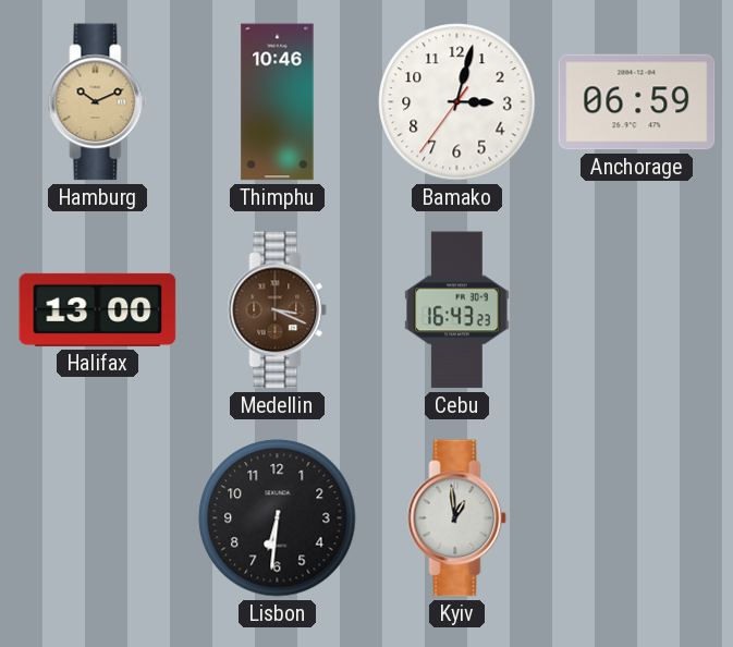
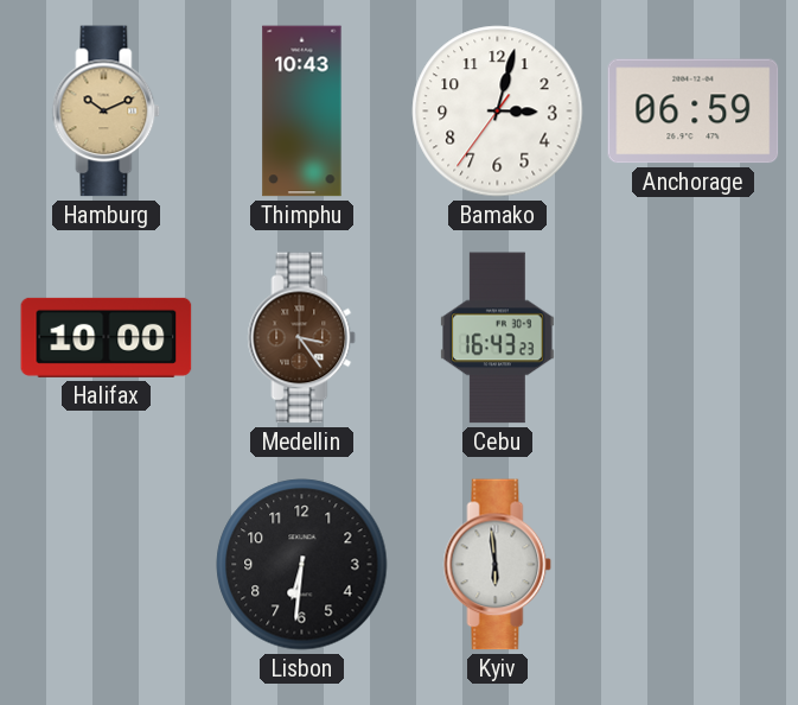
Thimphu: 10:46 -> 10:43
Halifax: 13:00 -> 10:00
Medellin: 3:19 -> 3:24
Kyiv: 12:59 -> 5:59
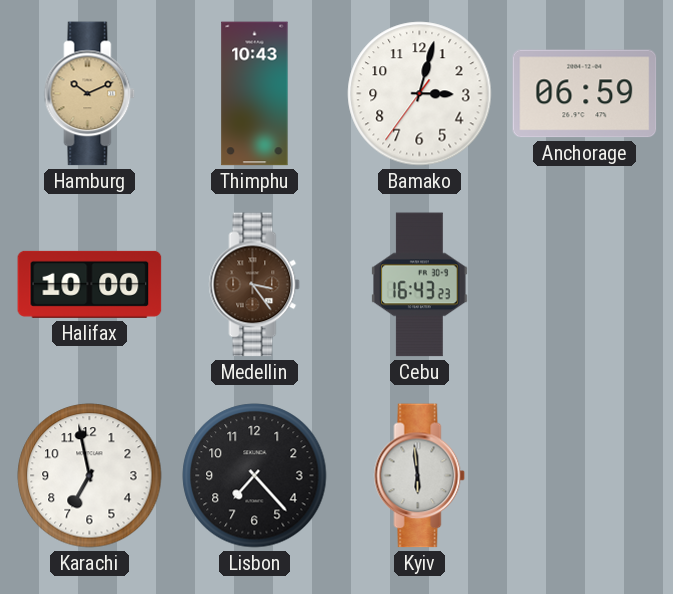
Karachi: none -> 6:58
Lisbon: 6:31 -> 7:23
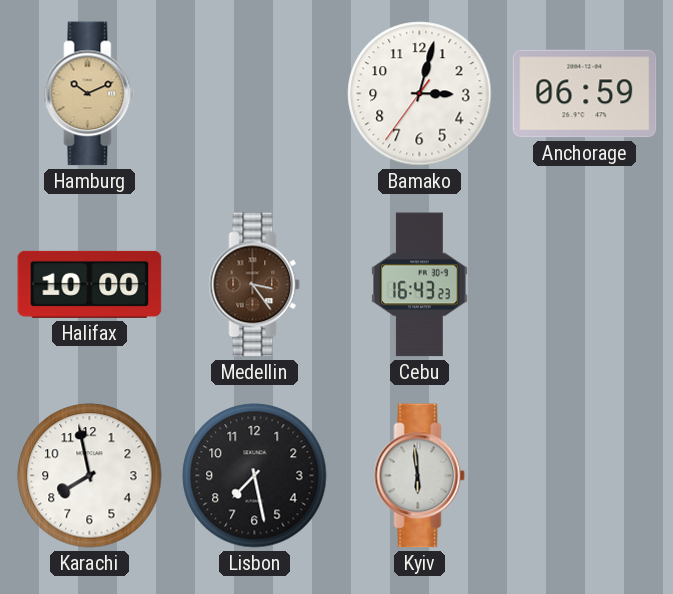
Thimphu: 10:43 -> none
Karachi: 6:58 -> 7:58
Lisbon: 7:23 -> 7:28
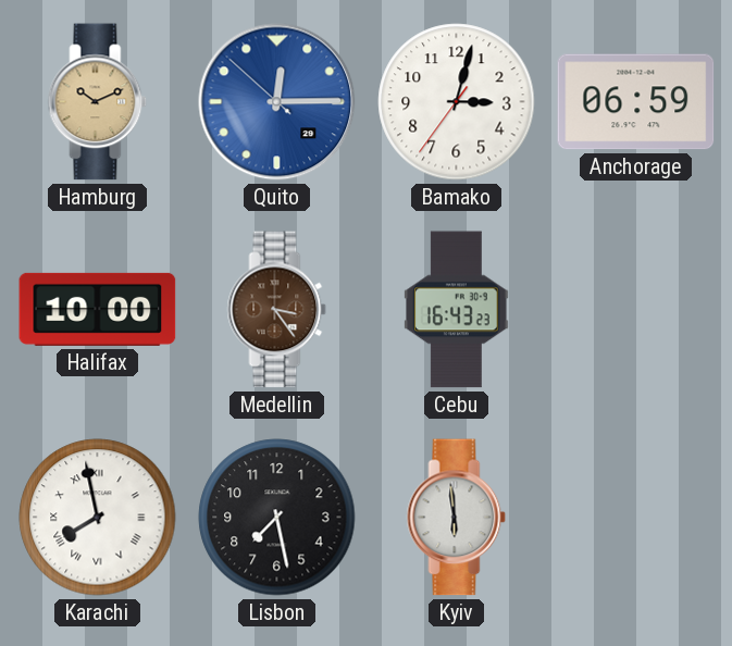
Quito: none -> 12:14
Karachi numerals: Arabic -> Roman
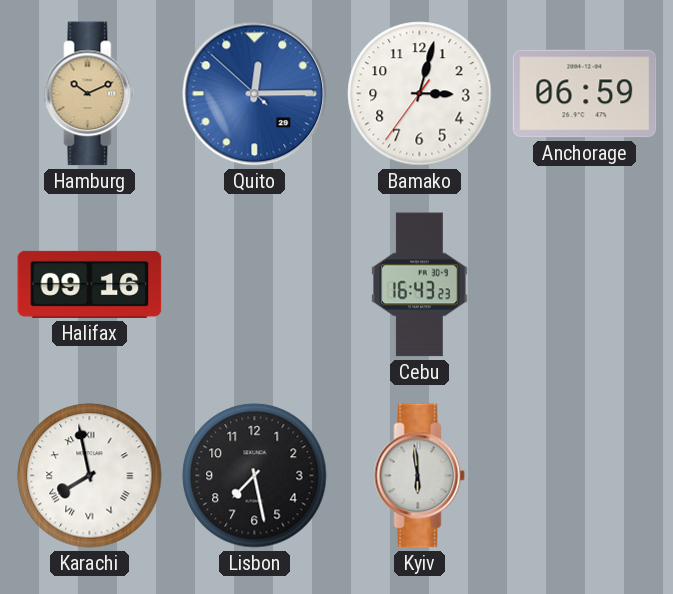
Halifax: 10:00 -> 09:16
Medellin: 3:24 -> none
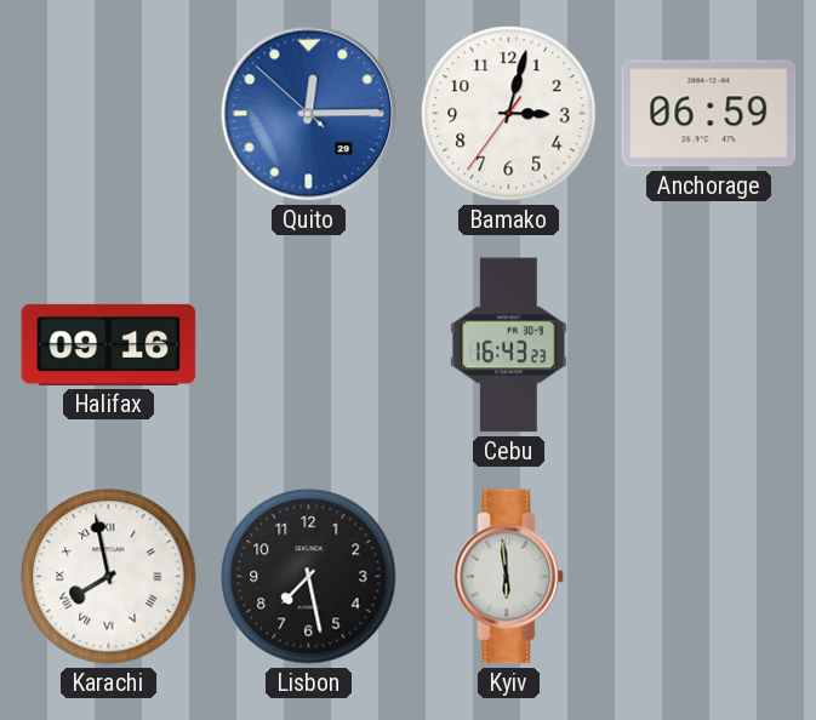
Hamburg: 10:11 -> none
